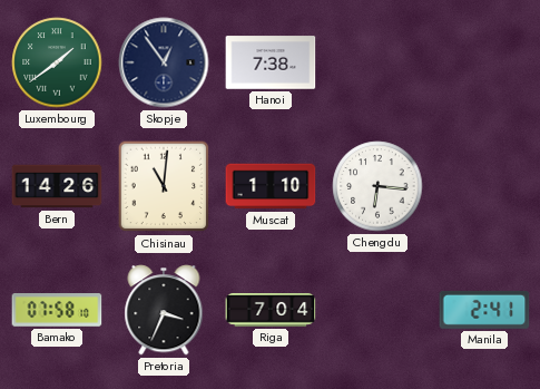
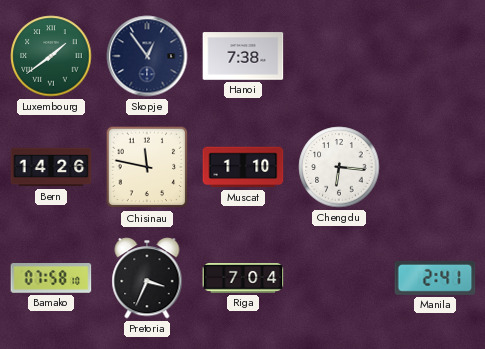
Chisinau: 11:01 -> 11:47
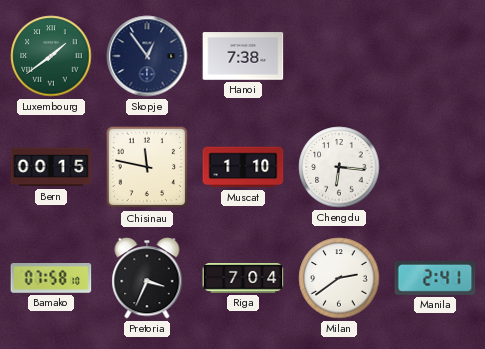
Bern: 14:26 -> 00:15
Milan: none -> 2:39
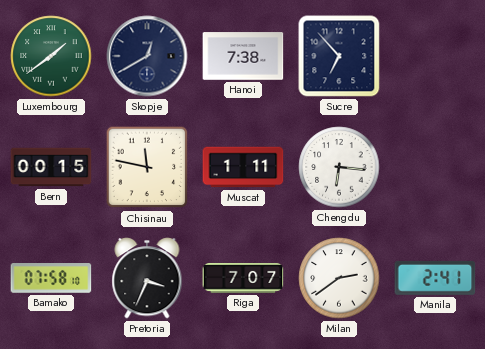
Skopje: 12:54 -> 12:40
Sucre: none -> 6:53
Muscat: 1:10 -> 1:11
Riga: 7:04 -> 7:07
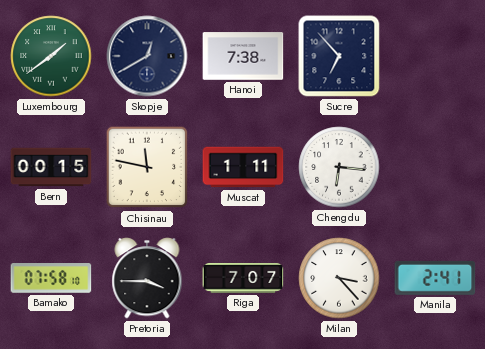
Pretoria: 3:34 -> 3:45
Milan: 2:39 -> 3:23
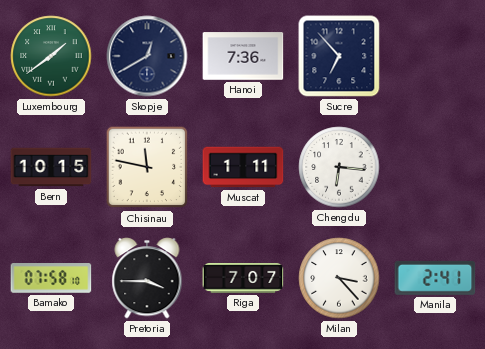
Hanoi: 7:38 -> 7:36
Bern: 00:15 -> 10:15
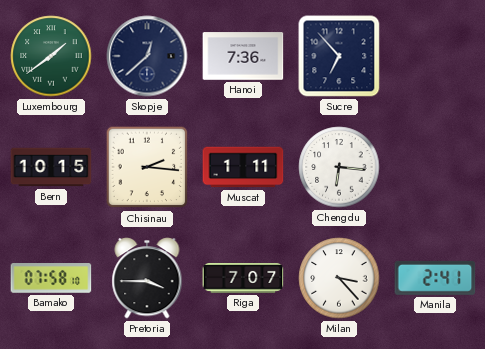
Skopje: 12:40 -> 12:38
Chisinau: 11:47 -> 2:16
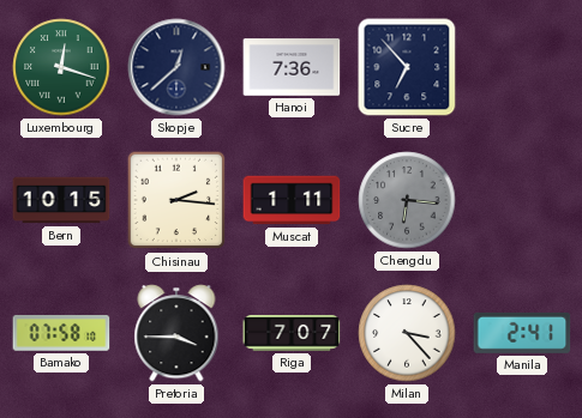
Luxembourg: 1:39 -> 12:18
Chengdu dial: white -> grey
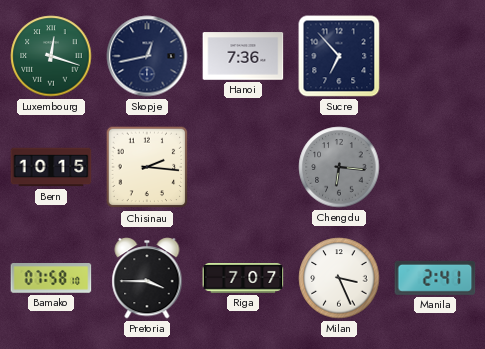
Skopje: 12:38 -> 12:43
Muscat: 1:11 -> none
Milan: 3:23 -> 3:26
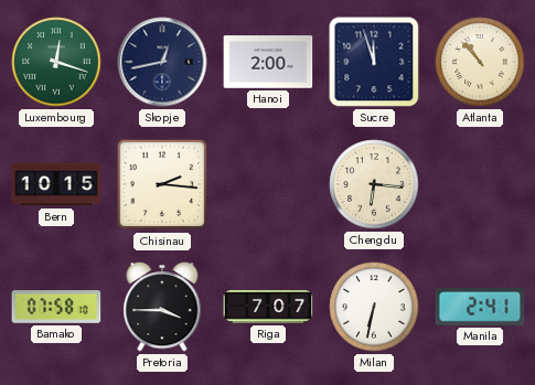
Hanoi: 7:36 -> 2:00
Sucre: 6:53 -> 11:57
Atlanta: none -> 10:53
Chengdu dial: grey -> cream
Milan: 3:26 -> 6:32
